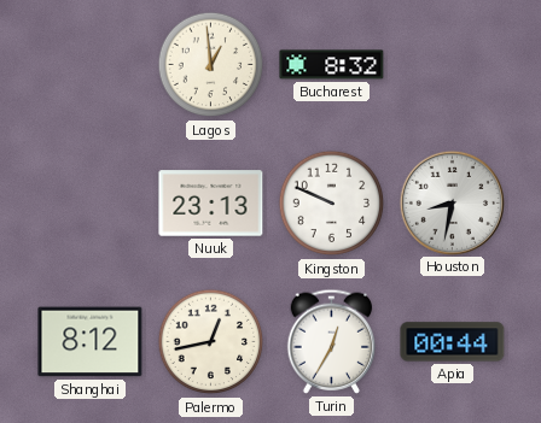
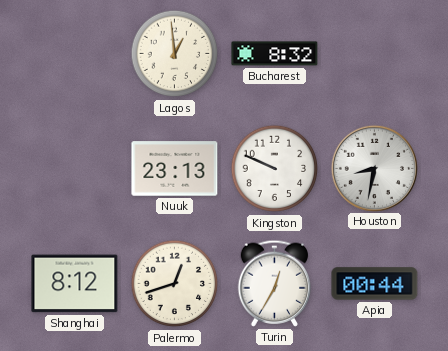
Palermo: 12:43 -> 12:42
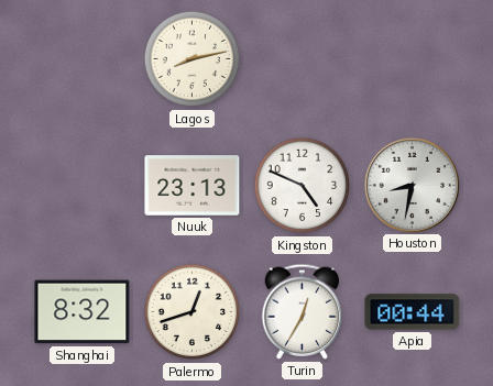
Lagos: 12:59 -> 8:13
Bucharest: 8:32 -> none
Kingston: 9:49 -> 4:49
Shanghai: 8:12 -> 8:32
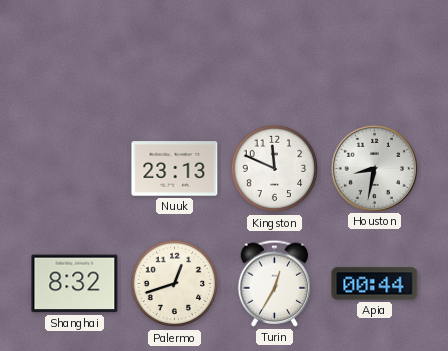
Lagos: 8:13 -> none
Kingston: 4:49 -> 11:49
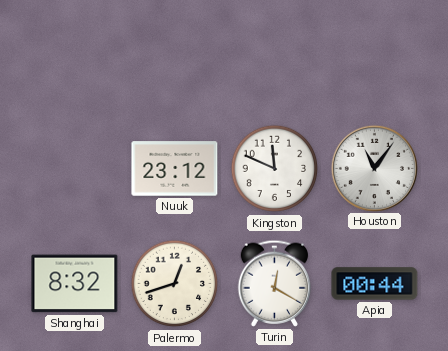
Nuuk: 23:13 -> 23:12
Houston: 8:32 -> 11:06
Turin: 12:35 -> 12:20
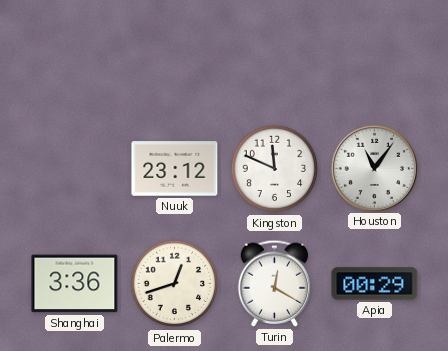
Shanghai: 8:32 -> 3:36
Apia: 00:44 -> 00:29
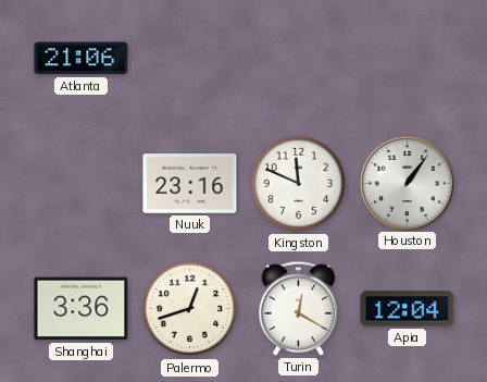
Atlanta: none -> 21:06
Nuuk: 23:12 -> 23:16
Houston: 11:06 -> 1:06
Apia: 00:29 -> 12:04
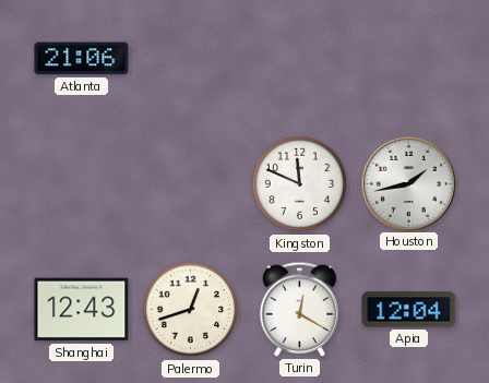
Nuuk: 23:16 -> none
Houston: 1:06 -> 1:43
Shanghai: 3:36 -> 12:43
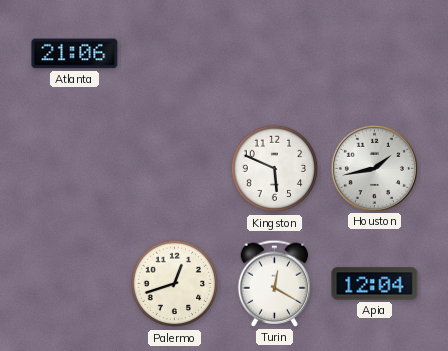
Kingston: 11:49 -> 5:49
Shanghai: 12:43 -> none
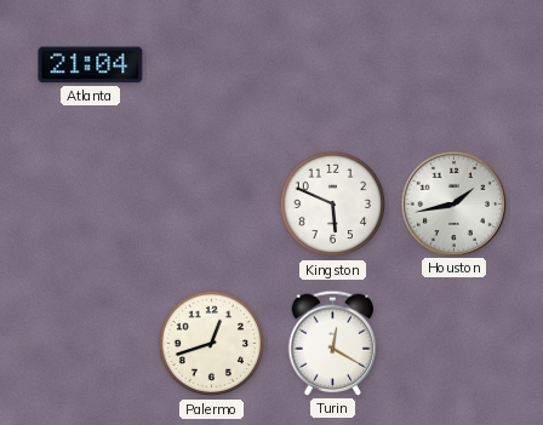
Atlanta: 21:06 -> 21:04
Apia: 12:04 -> none
